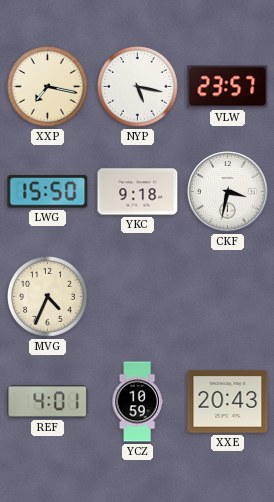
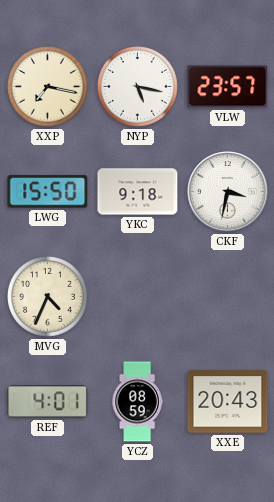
YCZ: 10:59 -> 08:59
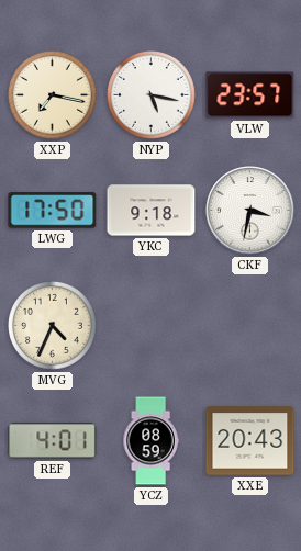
LWG: 15:50 -> 17:50
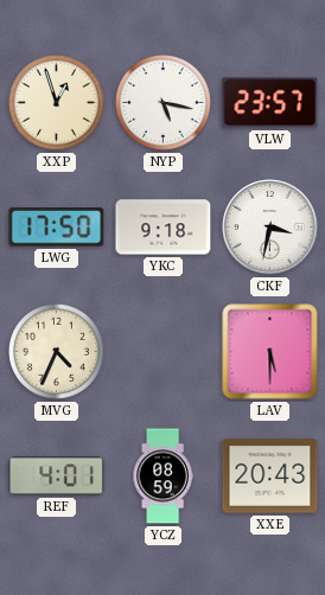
XXP: 7:17 -> 12:57
LAV: none -> 5:30
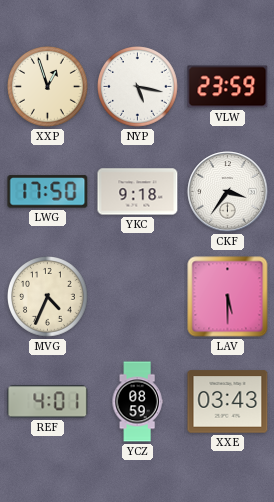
VLW: 23:57 -> 23:59
CKF: 3:32 -> 3:36
XXE: 20:43 -> 03:43
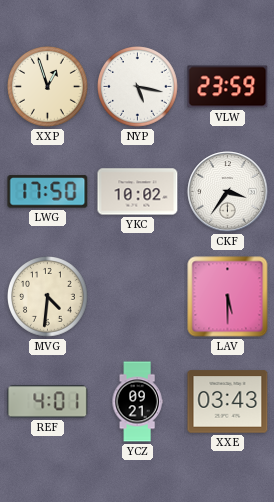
YKC: 9:18 -> 10:02
MVG: 4:34 -> 4:31
YCZ: 08:59 -> 09:21
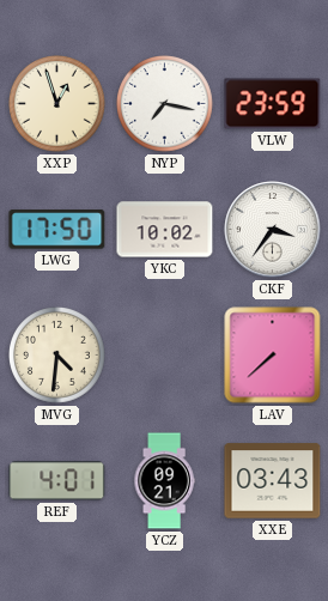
NYP: 5:17 -> 7:17
LAV: 5:30 -> 7:38
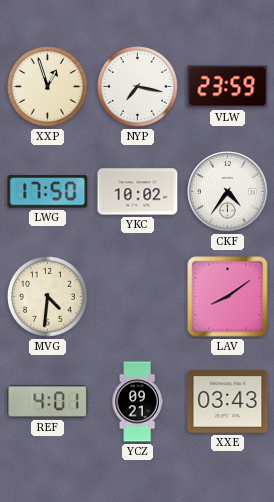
CKF: 3:36 -> 4:36
LAV: 7:38 -> 8:09
